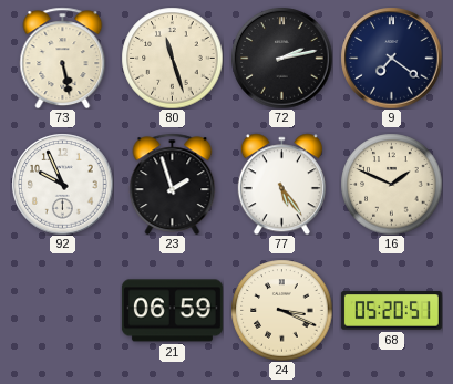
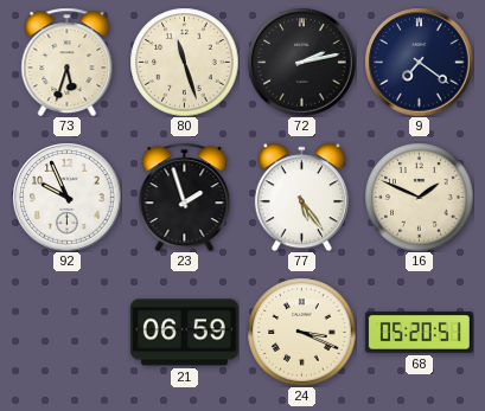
73: 5:28 -> 5:33
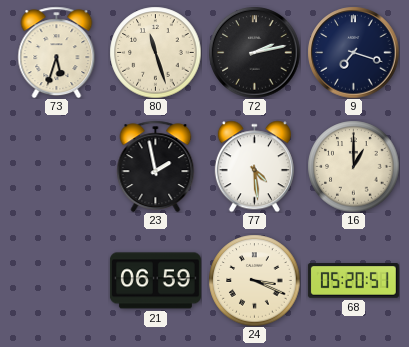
9: 7:21 -> 7:18
92: 9:56 -> none
23: 1:57 -> 1:58
77: 5:24 -> 4:29
16: 1:49 -> 1:00
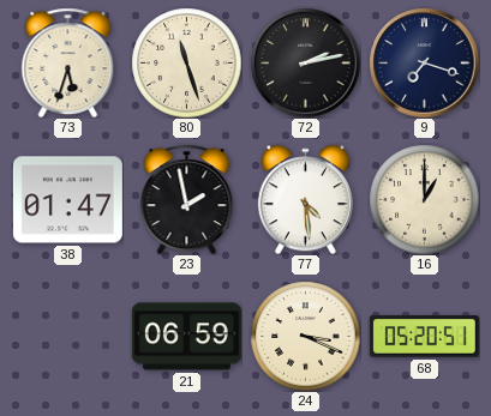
38: none -> 01:47
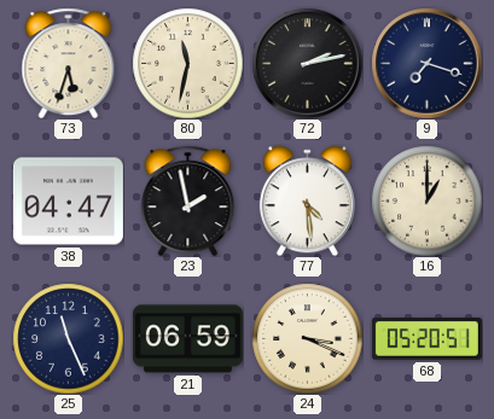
80: 11:27 -> 11:32
38: 01:47 -> 04:47
25: none -> 11:26
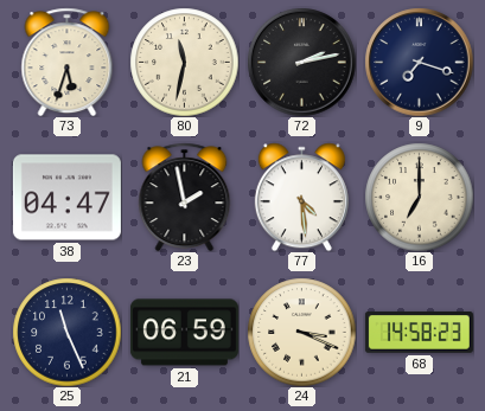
16: 1:00 -> 7:00
68: 05:20 -> 14:58
